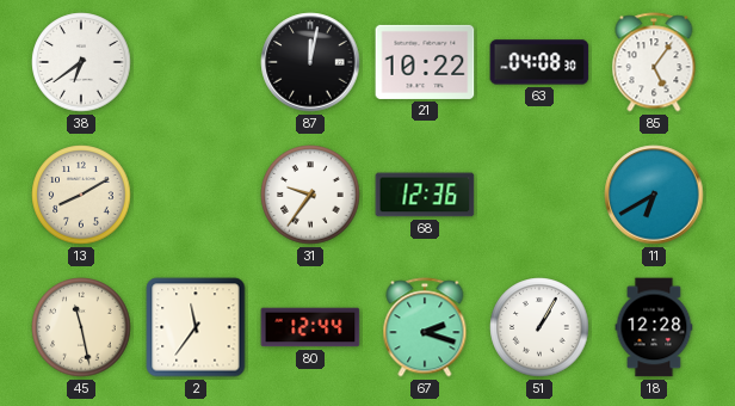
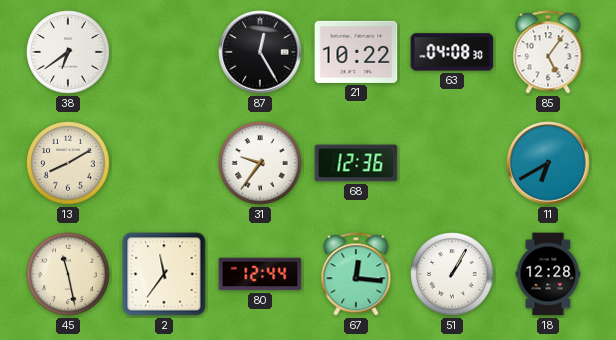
87: 12:02 -> 12:25
67: 2:18 -> 12:16
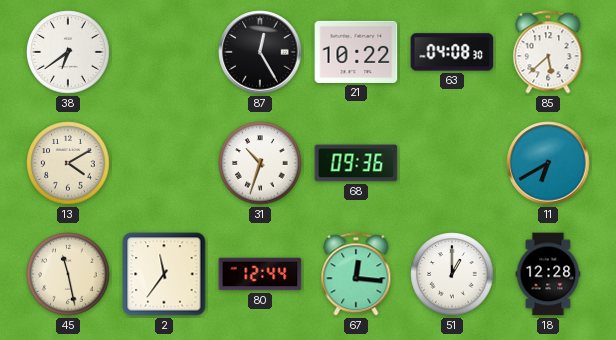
85: 5:06 -> 5:38
13: 8:10 -> 4:10
31: 9:36 -> 10:33
68: 12:36 -> 09:36
51: 1:05 -> 1:00
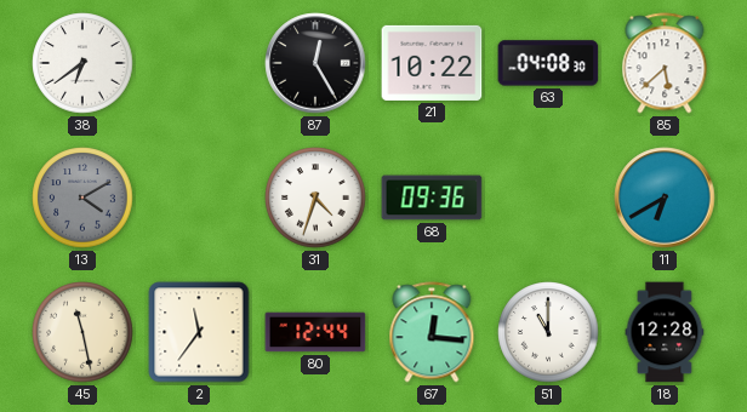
13 dial: cream -> grey
31: 10:33 -> 4:33
51: 1:00 -> 11:00
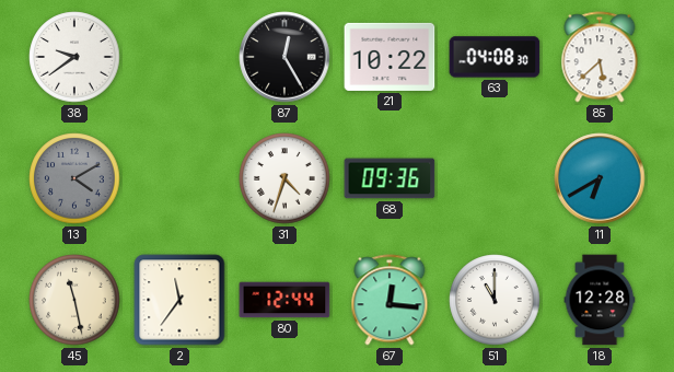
38: 6:39 -> 9:39
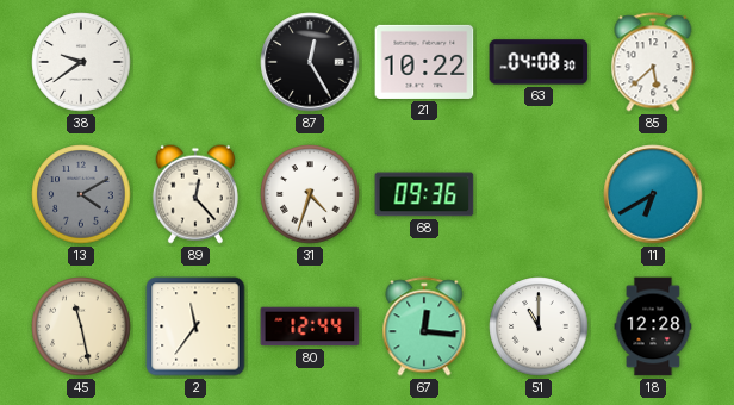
89: none -> 12:23
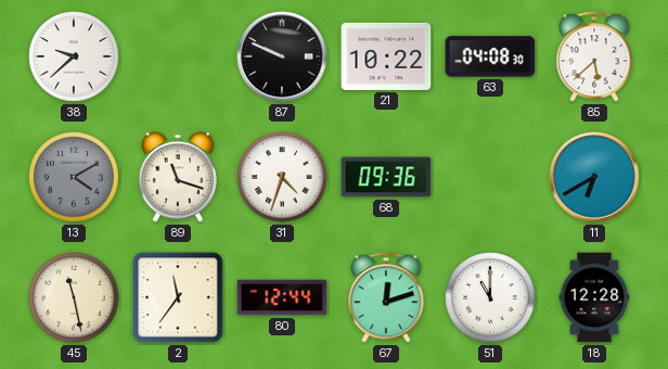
38: 9:39 -> 9:38
87: 12:25 -> 9:49
89: 12:23 -> 11:18
67: 12:16 -> 12:12
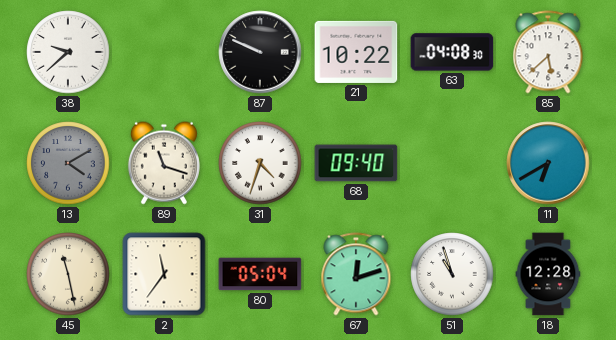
68: 09:36 -> 09:40
80: 12:44 -> 05:04
51: 11:00 -> 10:57
